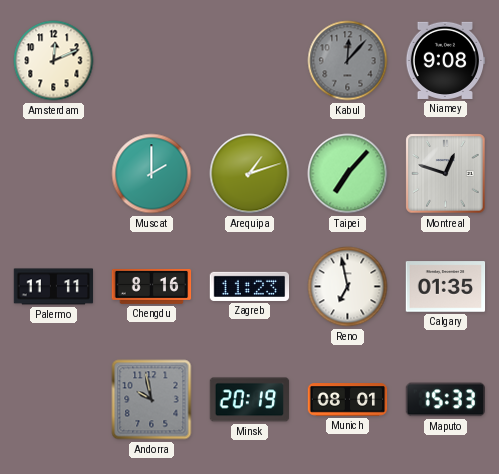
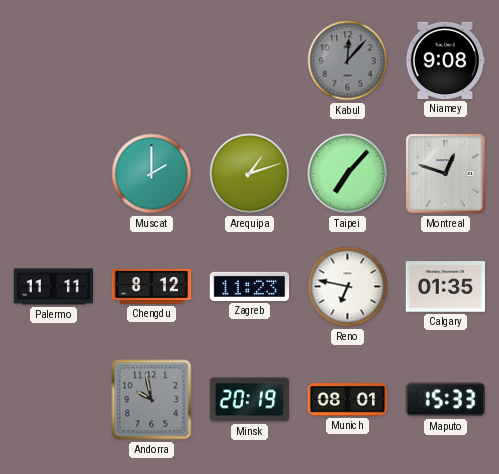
Amsterdam: 12:11 -> none
Chengdu: 8:16 -> 8:12
Reno: 6:58 -> 6:47
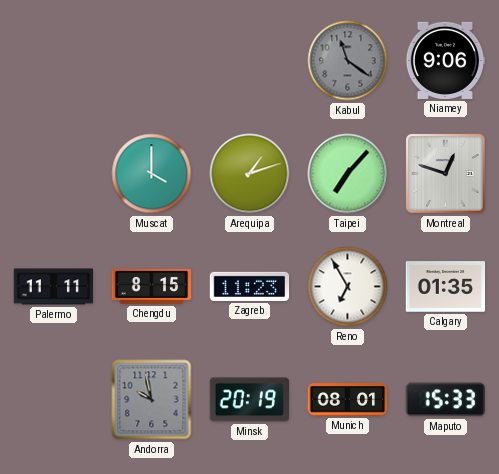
Kabul: 12:07 -> 11:21
Niamey: 9:08 -> 9:06
Muscat: 2:00 -> 4:00
Chengdu: 8:12 -> 8:15
Reno: 6:47 -> 6:55
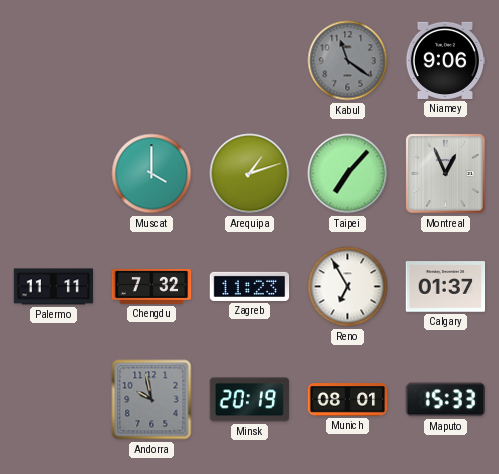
Montreal: 12:48 -> 12:56
Chengdu: 8:15 -> 7:32
Calgary: 01:35 -> 01:37
